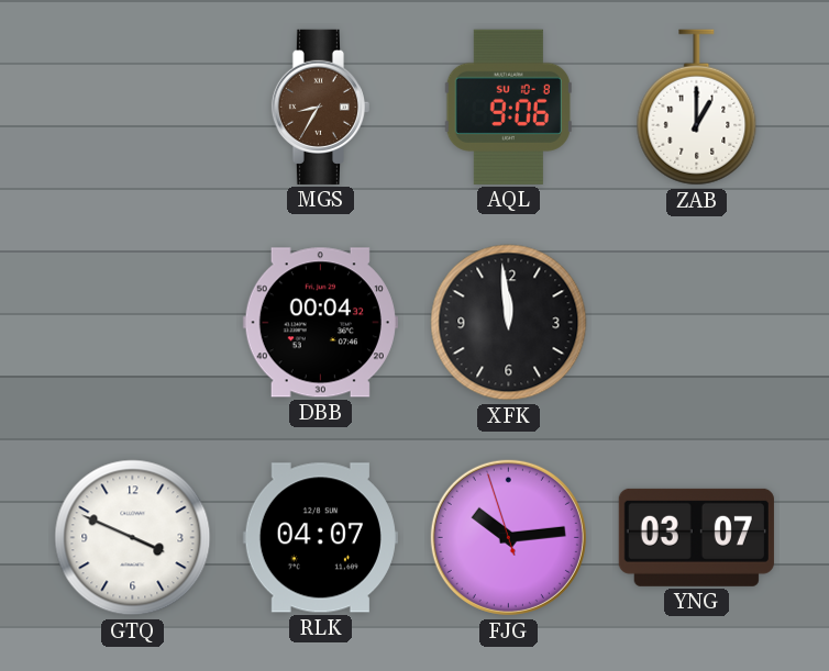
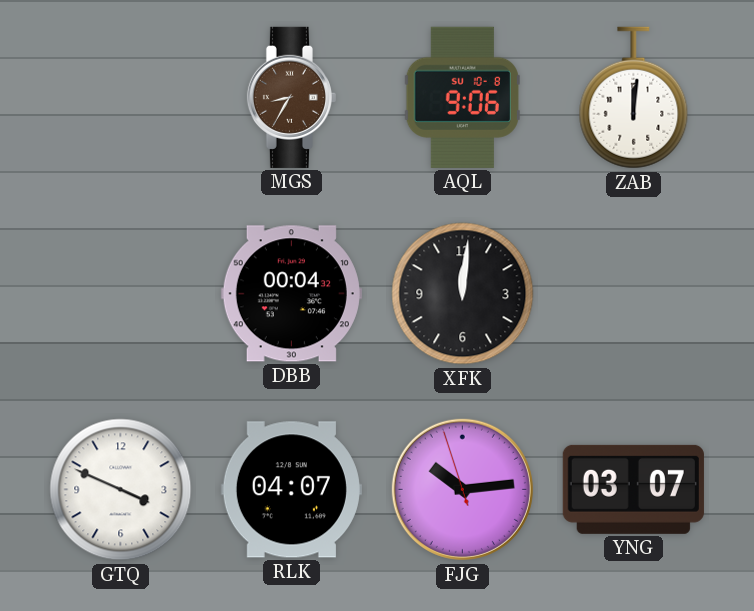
ZAB: 1:00 -> 12:01
XFK: 11:59 -> 12:01
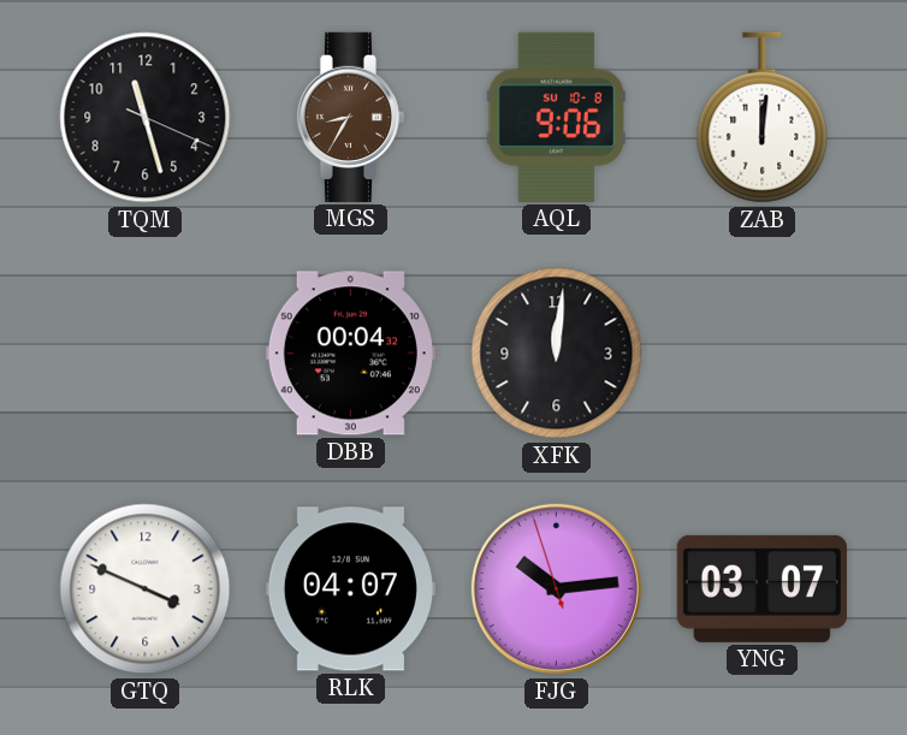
TQM: none -> 11:27
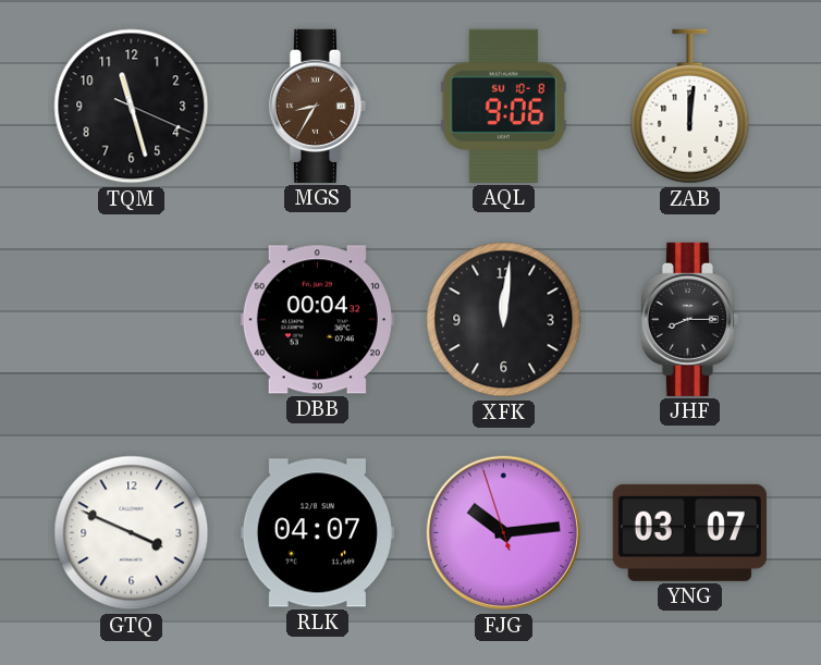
JHF: none -> 8:15
